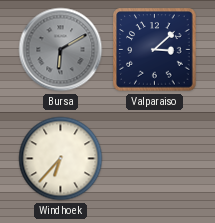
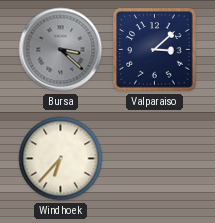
Bursa: 6:10 -> 3:22
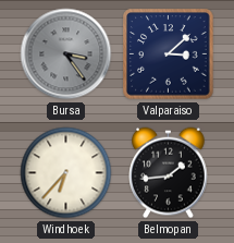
Bursa: 3:22 -> 3:24
Belmopan: none -> 1:44
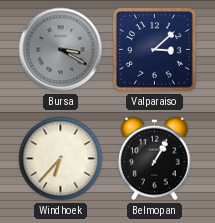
Bursa: 3:24 -> 3:20
Belmopan: 1:44 -> 1:05
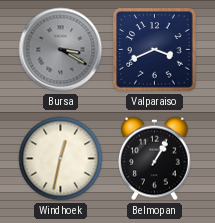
Valparaiso: 3:08 -> 3:41
Windhoek: 6:37 -> 12:32
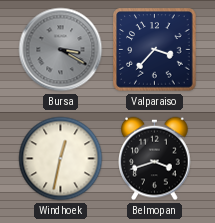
Valparaiso: 3:41 -> 3:37
Belmopan: 1:05 -> 3:42
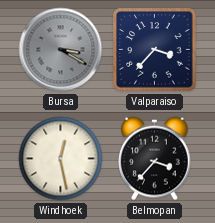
Windhoek: 12:32 -> 12:28
Belmopan: 3:42 -> 3:37
